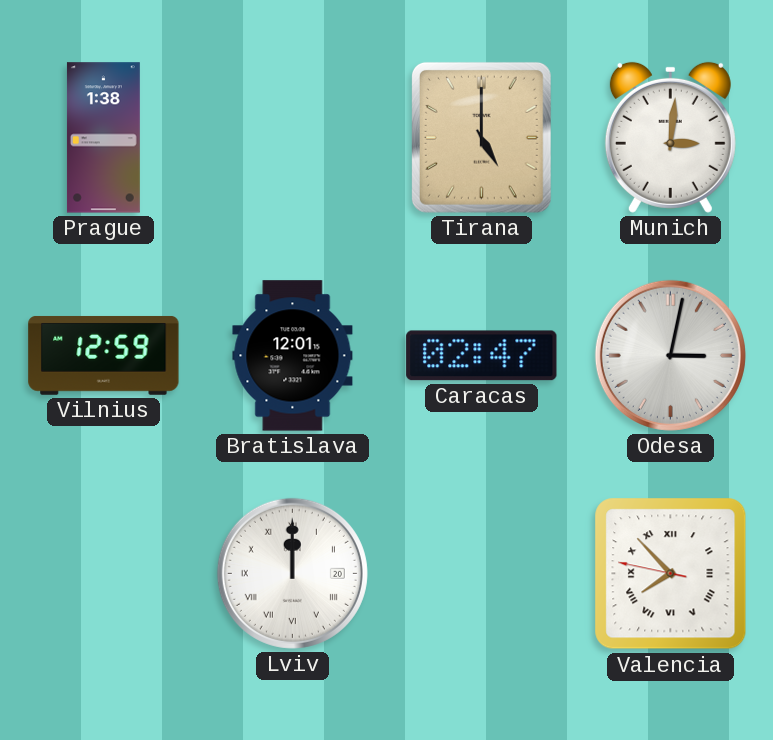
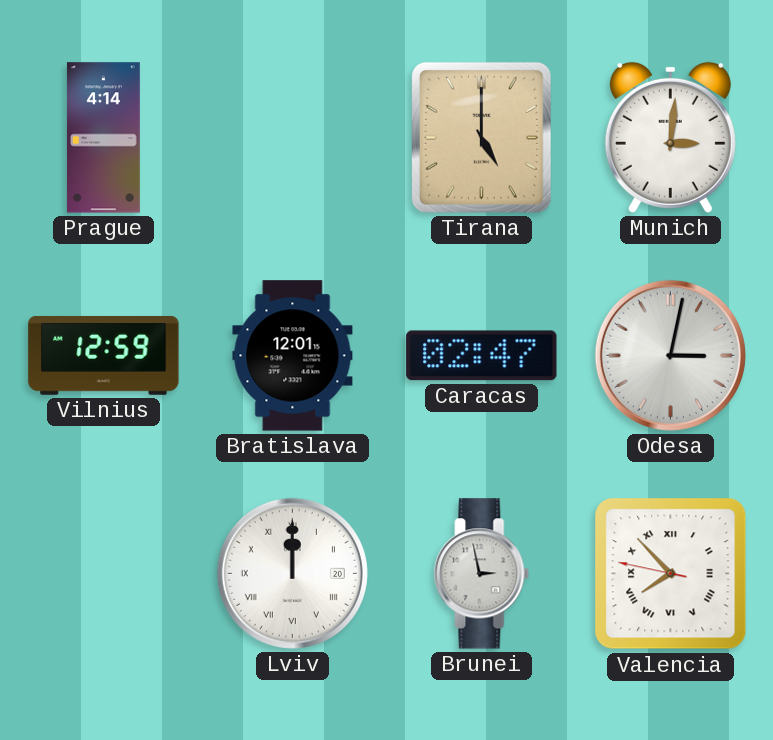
Prague: 1:38 -> 4:14
Brunei: none -> 2:58
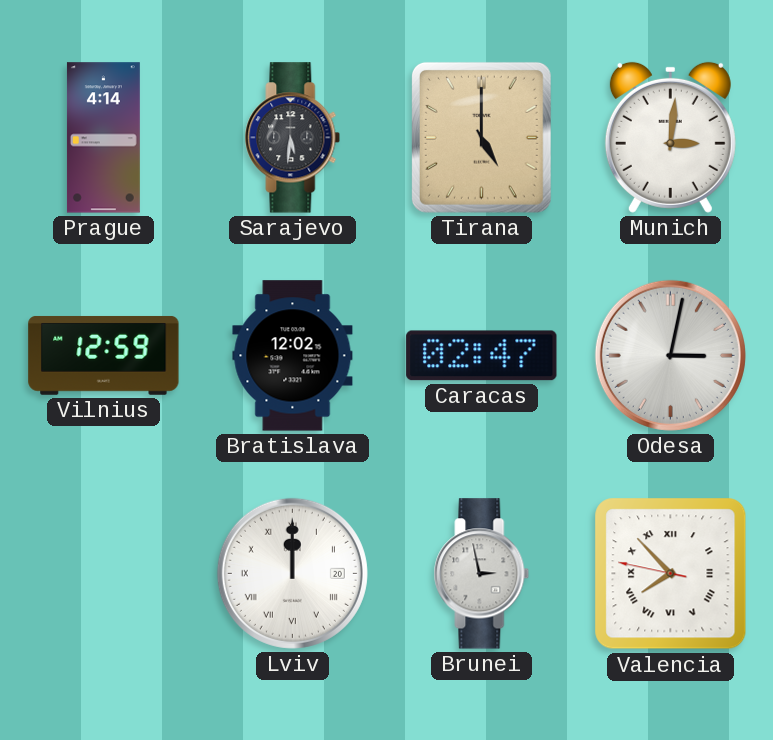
Sarajevo: none -> 5:31
Bratislava: 12:01 -> 12:02
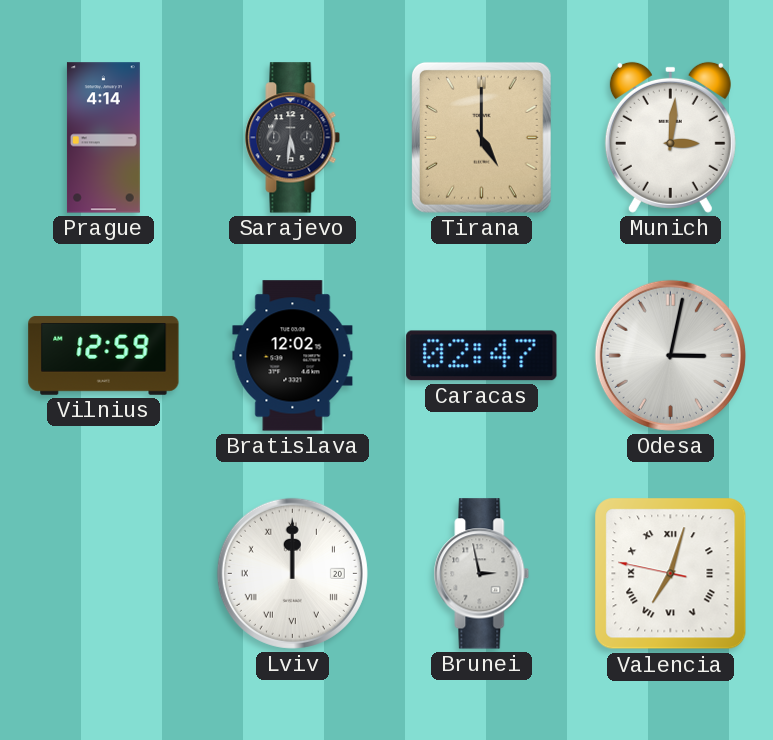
Valencia: 7:52 -> 7:02
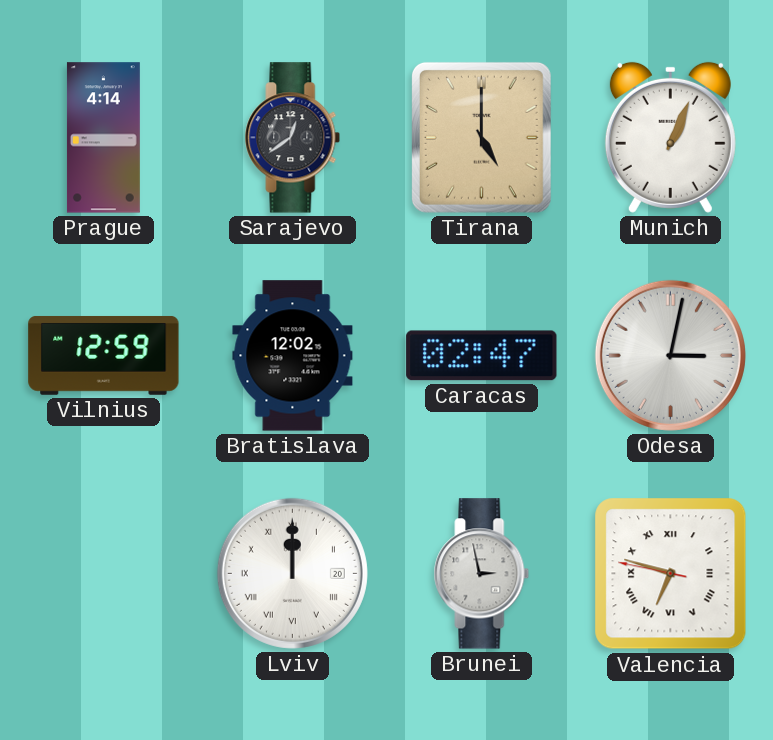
Sarajevo: 5:31 -> 12:39
Munich: 3:01 -> 1:04
Valencia: 7:02 -> 6:47
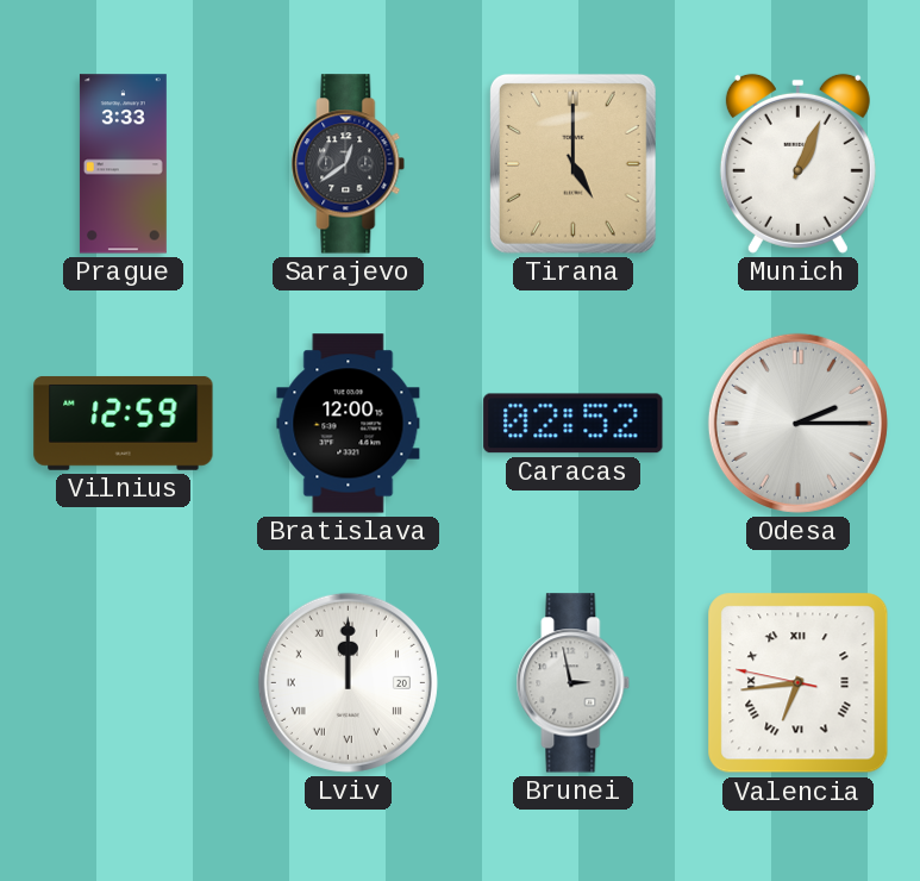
Prague: 4:14 -> 3:33
Bratislava: 12:02 -> 12:00
Caracas: 02:47 -> 02:52
Odesa: 3:02 -> 2:15
Valencia: 6:47 -> 6:43
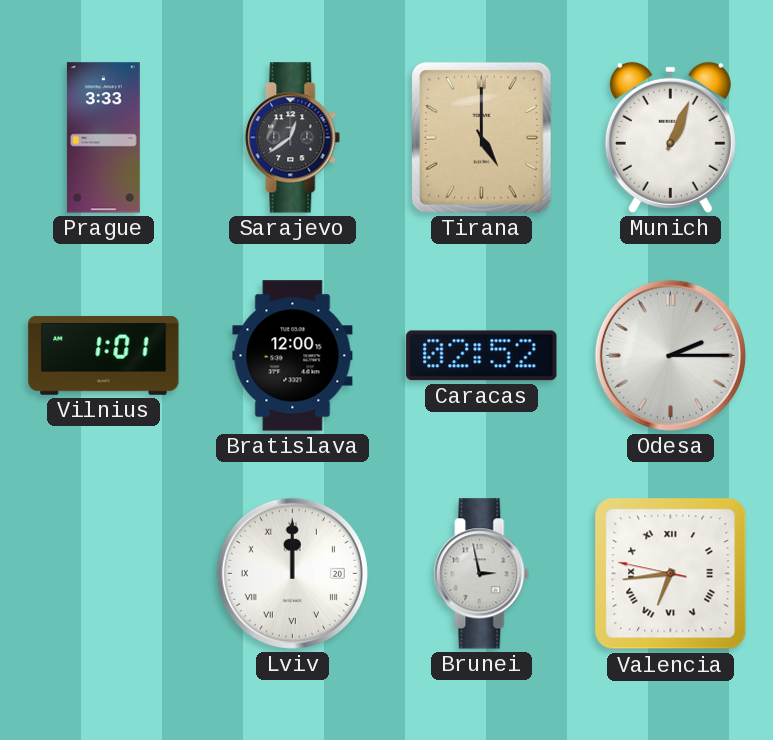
Vilnius: 12:59 -> 1:01
